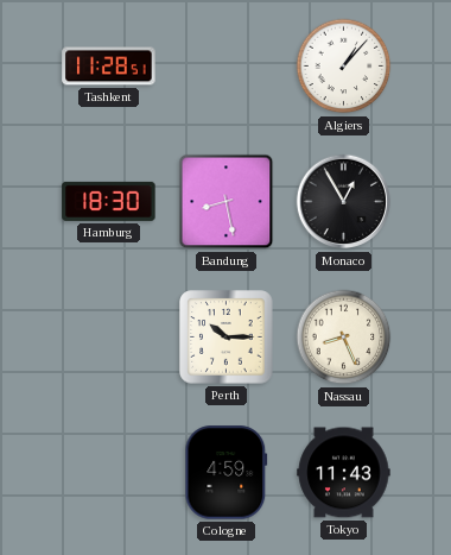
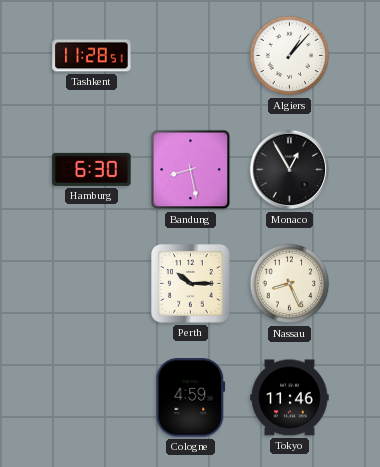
Hamburg: 18:30 -> 6:30
Tokyo: 11:43 -> 11:46
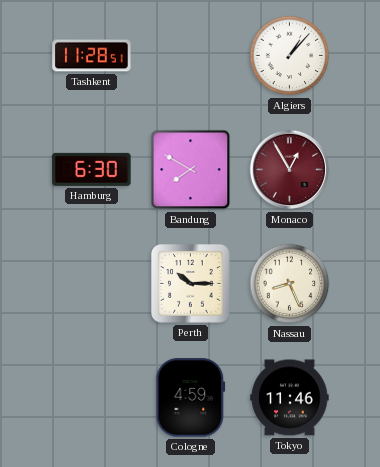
Bandung: 8:28 -> 7:50
Monaco dial: black -> burgundy
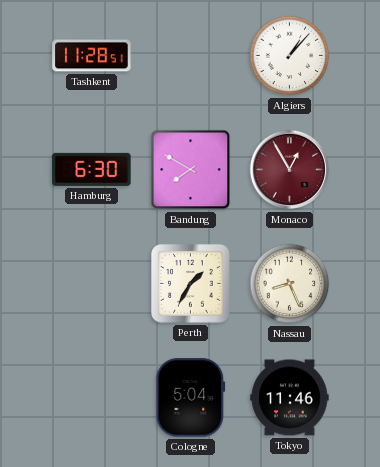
Perth: 10:15 -> 1:35
Cologne: 4:59 -> 5:04
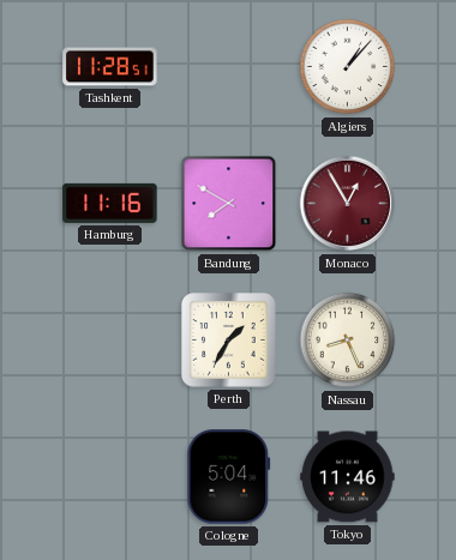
Hamburg: 6:30 -> 11:16
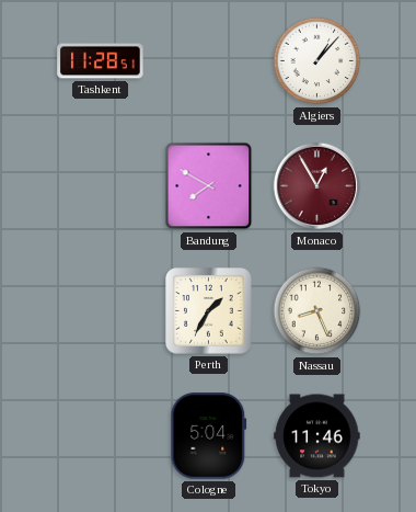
Hamburg: 11:16 -> none
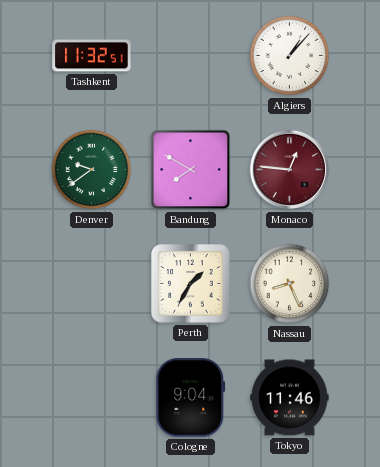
Tashkent: 11:28 -> 11:32
Denver: none -> 9:39
Monaco: 12:55 -> 12:46
Cologne: 5:04 -> 9:04
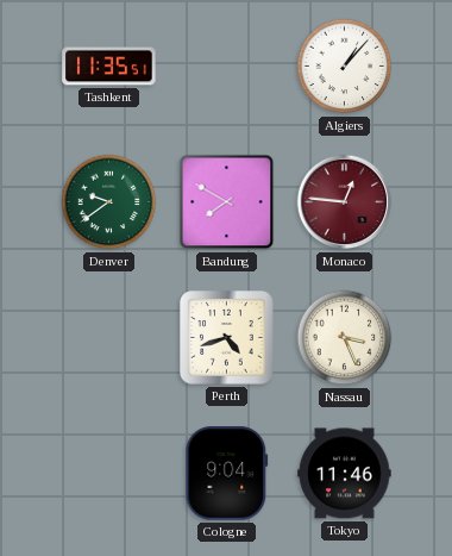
Tashkent: 11:32 -> 11:35
Perth: 1:35 -> 4:42
Nassau: 8:26 -> 3:26
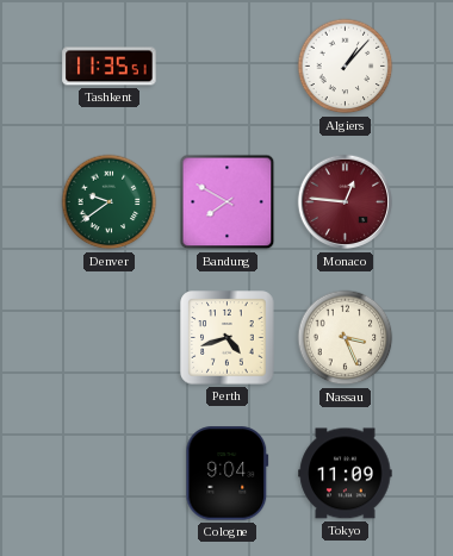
Tokyo: 11:46 -> 11:09
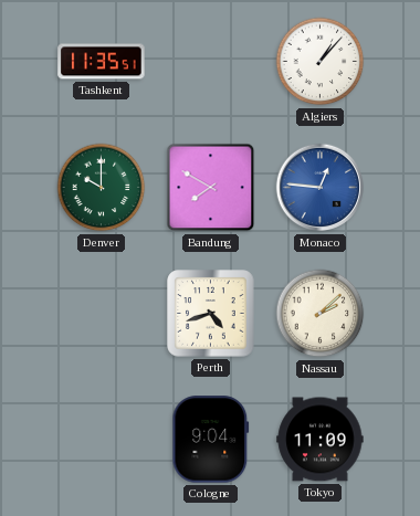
Denver: 9:39 -> 10:00
Monaco dial: burgundy -> blue
Nassau: 3:26 -> 2:08
